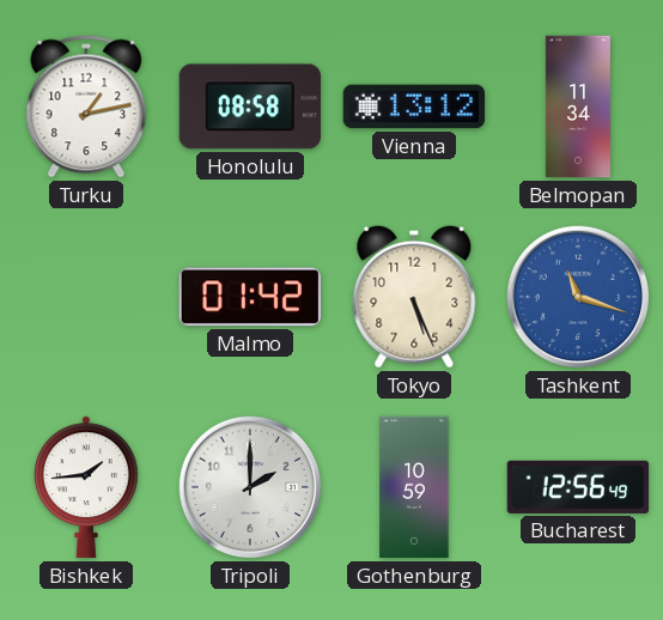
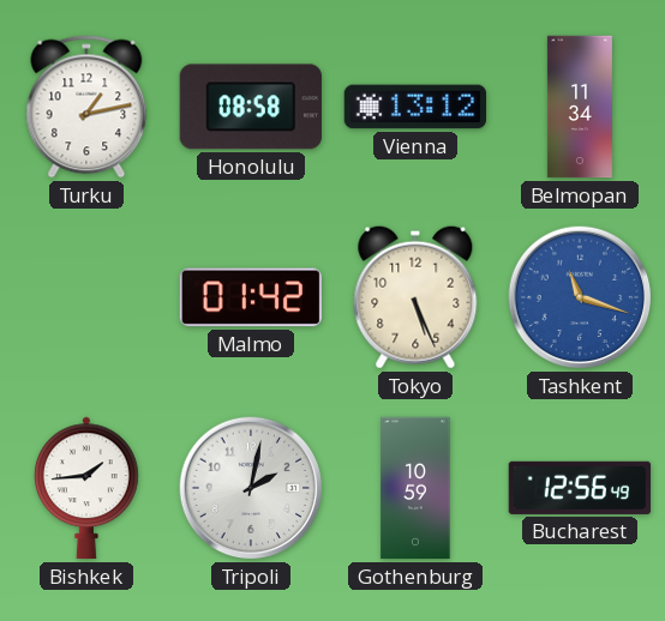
Tripoli: 2:00 -> 2:02
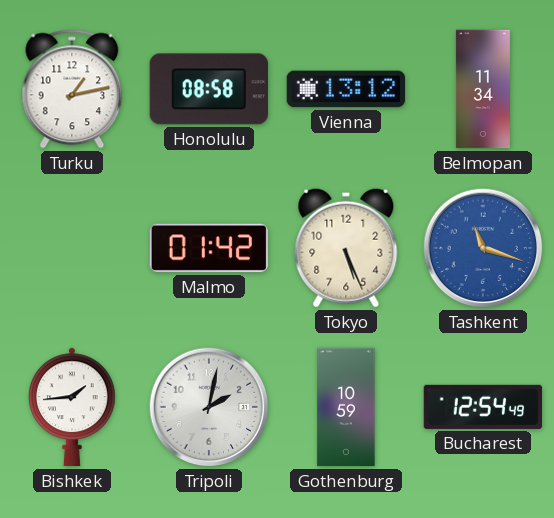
Bucharest: 12:56 -> 12:54
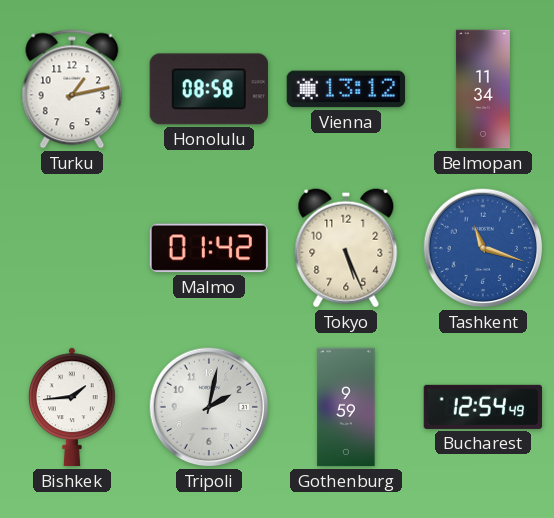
Gothenburg: 10:59 -> 9:59
